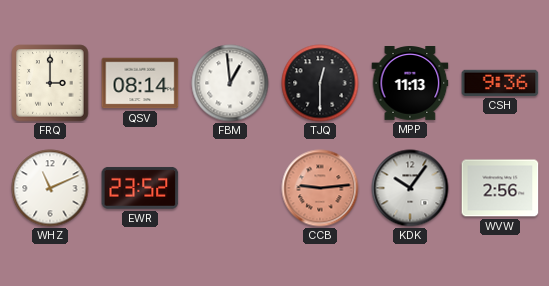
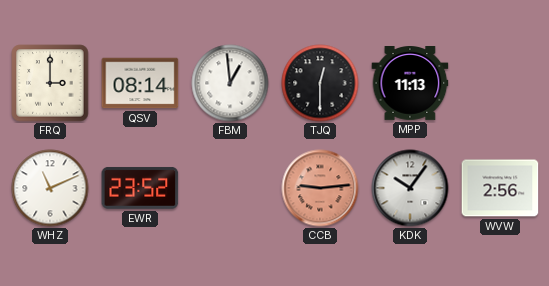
CSH: 9:36 -> none
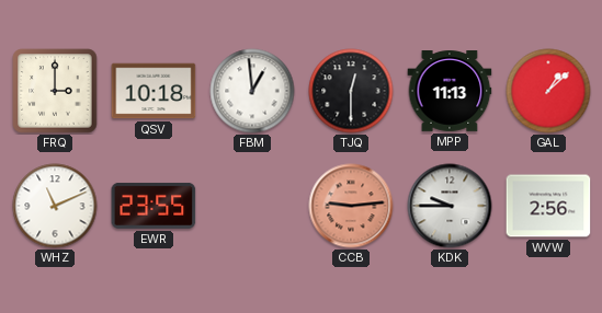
QSV: 08:14 -> 10:18
GAL: none -> 1:08
EWR: 23:52 -> 23:55
KDK: 10:06 -> 9:45
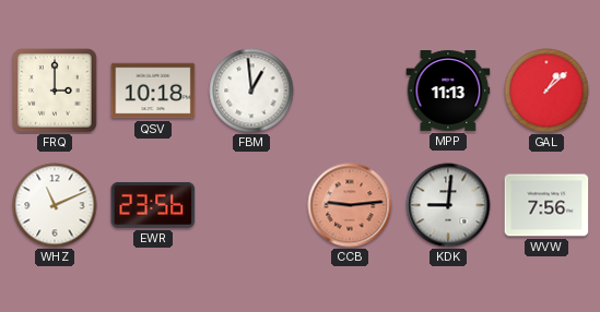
TJQ: 12:30 -> none
EWR: 23:55 -> 23:56
KDK: 9:45 -> 9:01
WVW: 2:56 -> 7:56
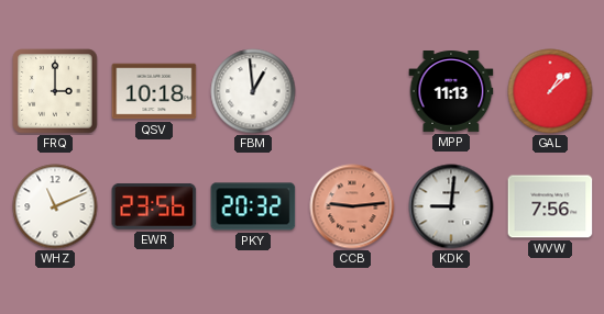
PKY: none -> 20:32
